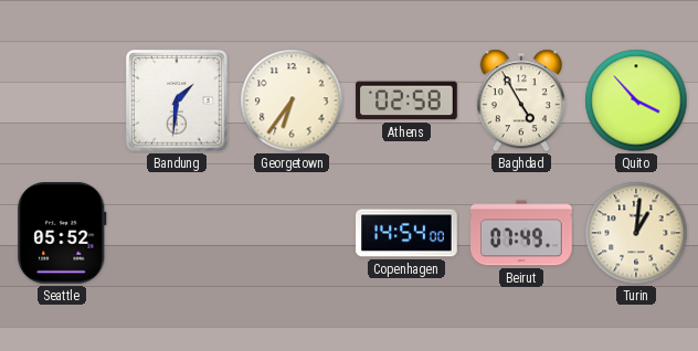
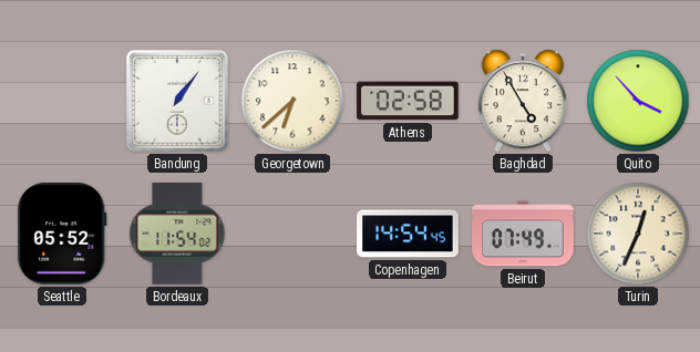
Bandung: 1:31 -> 1:06
Georgetown: 6:36 -> 6:38
Bordeaux: none -> 11:54
Copenhagen: 14:54:00 -> 14:54:45
Turin: 1:01 -> 12:34
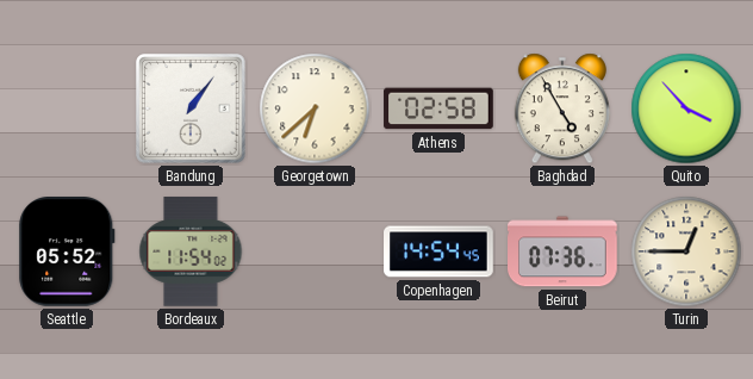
Beirut: 07:49 -> 07:36
Turin: 12:34 -> 12:45
